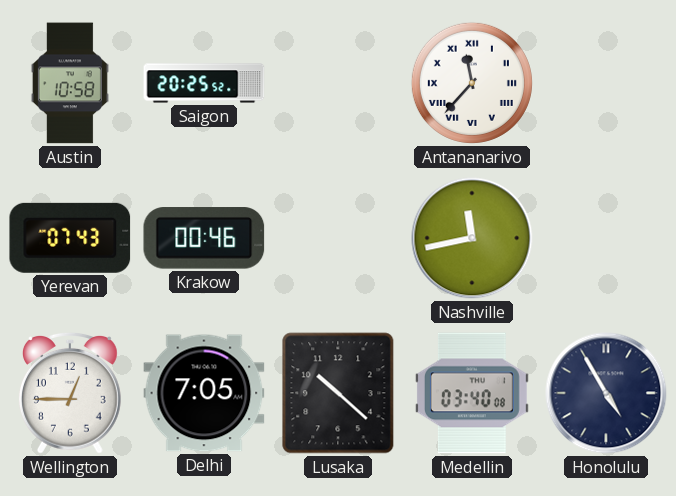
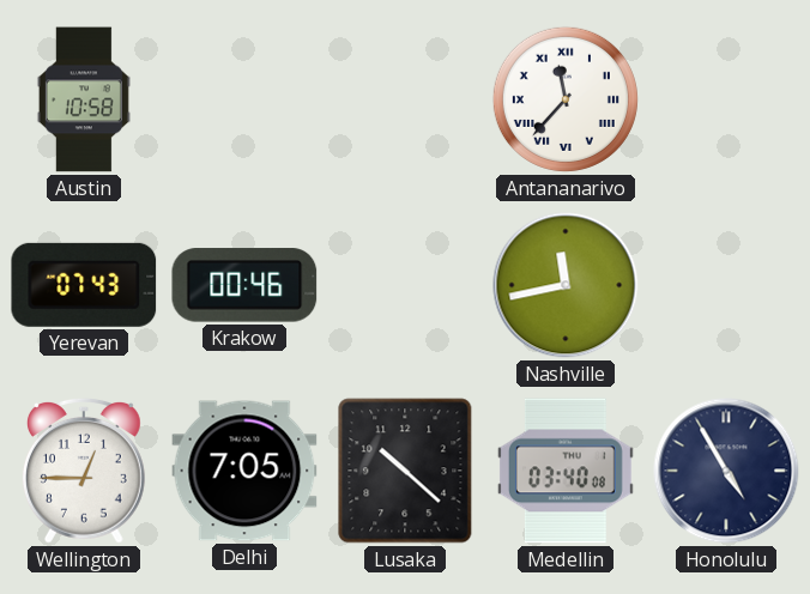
Saigon: 20:25 -> none
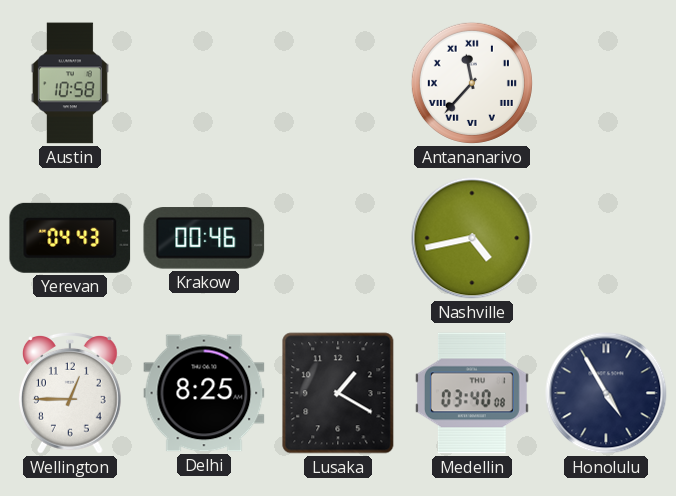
Yerevan: 07:43 -> 04:43
Nashville: 11:43 -> 4:43
Delhi: 7:05 -> 8:25
Lusaka: 10:22 -> 1:20
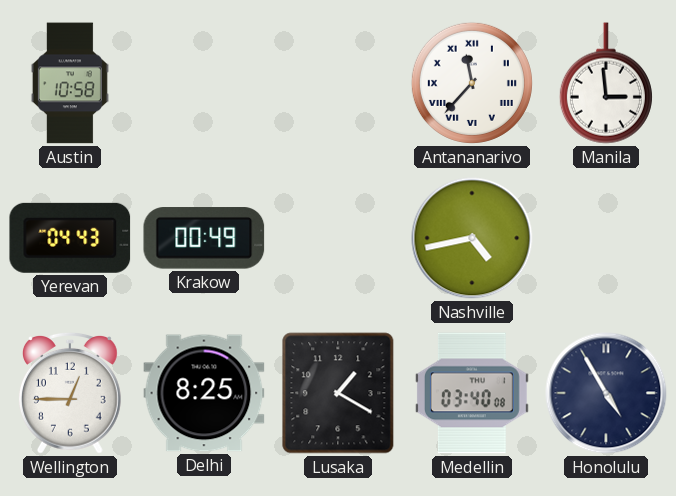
Manila: none -> 2:59
Krakow: 00:46 -> 00:49
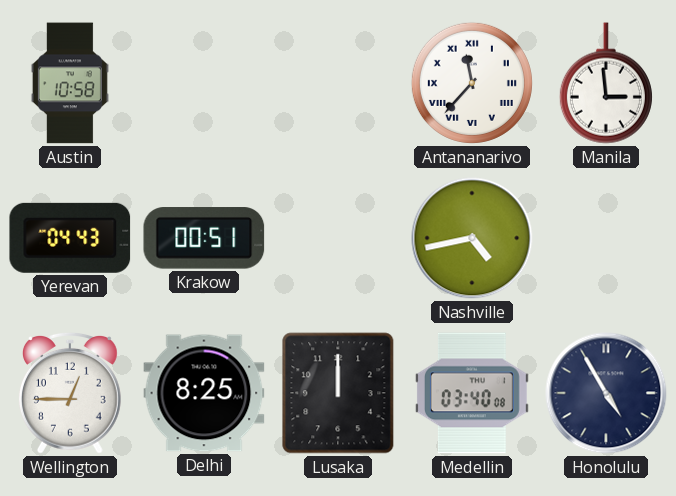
Krakow: 00:49 -> 00:51
Lusaka: 1:20 -> 12:00
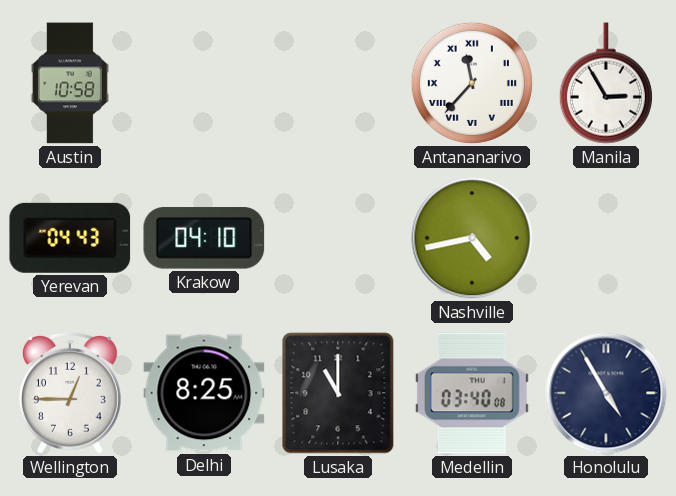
Manila: 2:59 -> 2:55
Krakow: 00:51 -> 04:10
Lusaka: 12:00 -> 11:00
